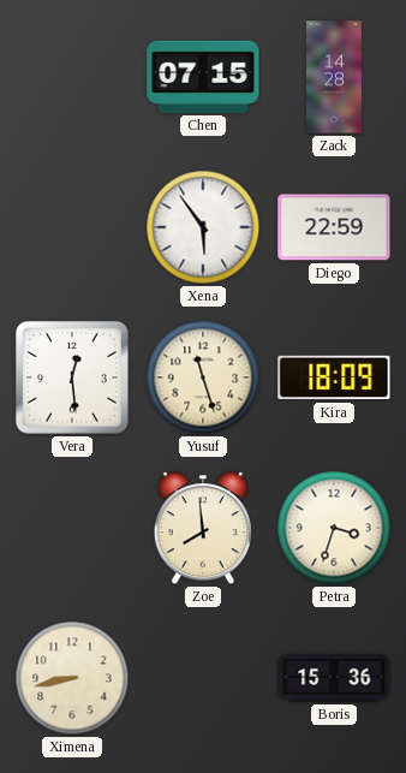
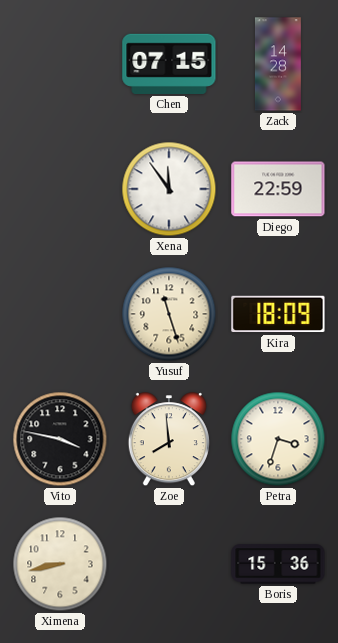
Xena: 5:54 -> 11:54
Vera: 12:29 -> none
Vito: none -> 3:47
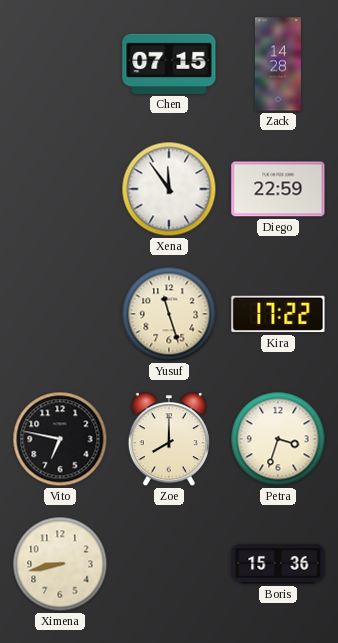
Kira: 18:09 -> 17:22
Vito: 3:47 -> 6:47
Zoe: 7:59 -> 8:00
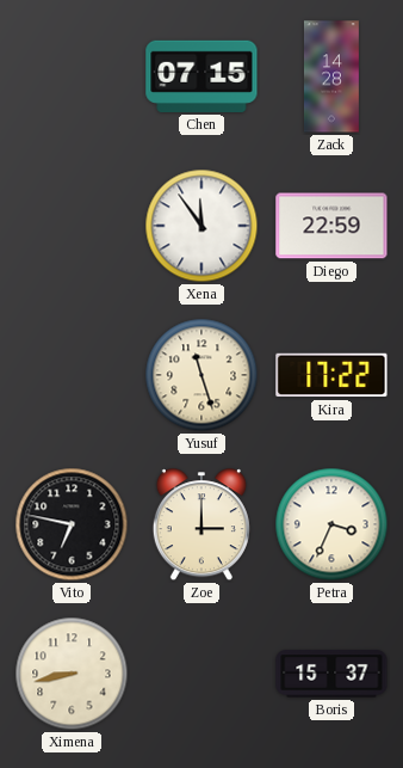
Zoe: 8:00 -> 3:00
Petra: 3:33 -> 3:34
Boris: 15:36 -> 15:37
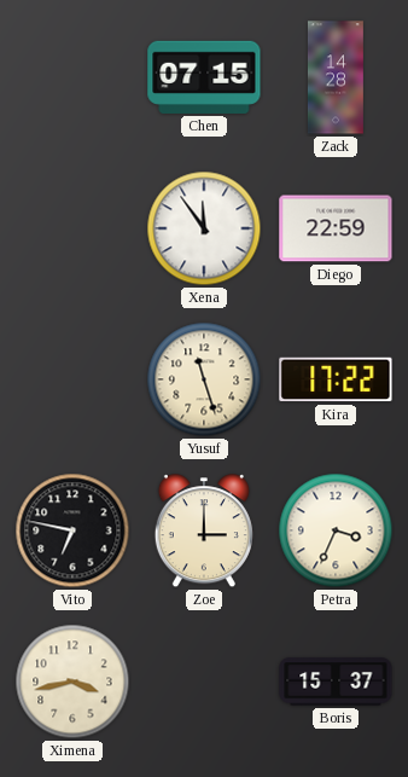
Ximena: 8:43 -> 3:43
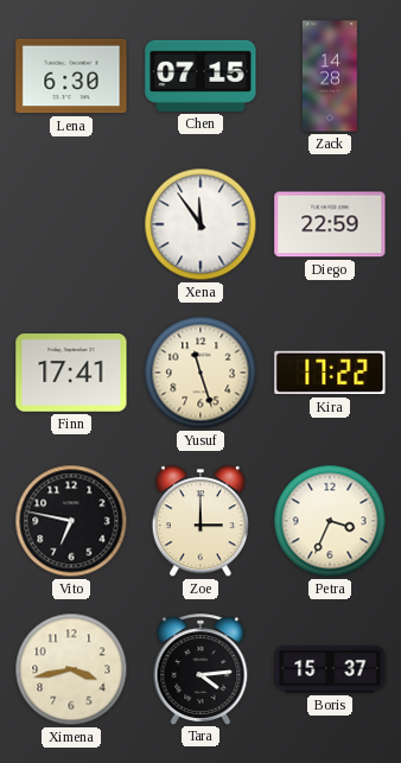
Lena: none -> 6:30
Finn: none -> 17:41
Tara: none -> 4:14
